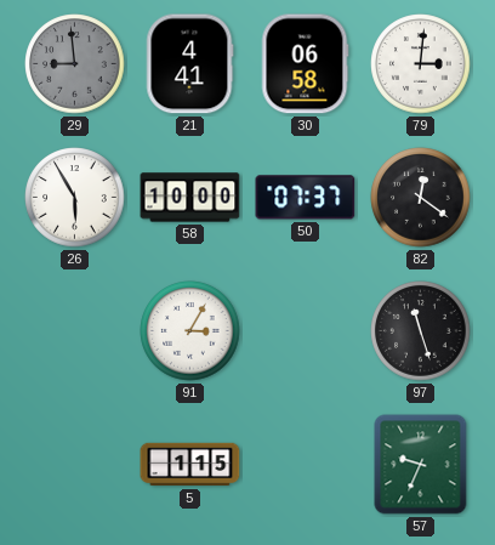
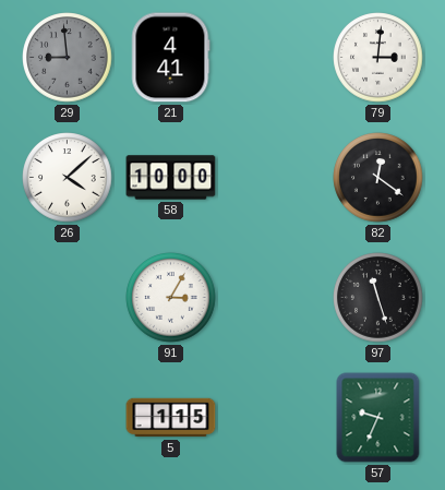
30: 06:58 -> none
26: 5:55 -> 4:08
50: 07:37 -> none
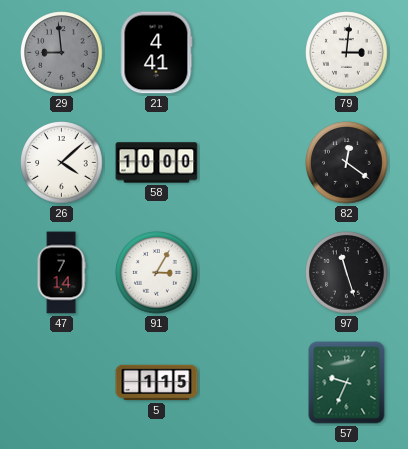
47: none -> 7:14
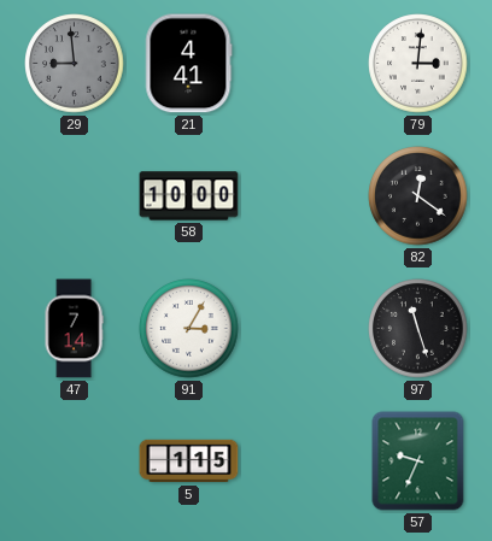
26: 4:08 -> none
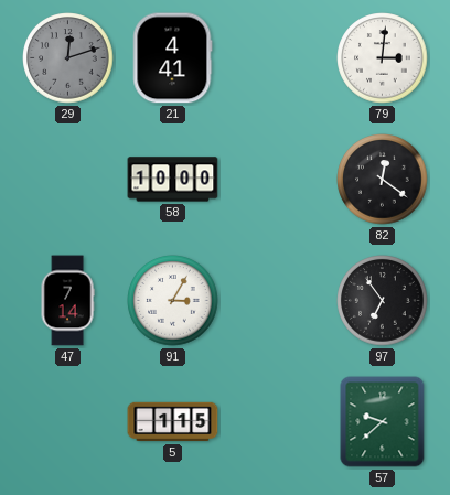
29: 8:59 -> 12:12
97: 11:27 -> 6:54
57: 9:34 -> 9:38
